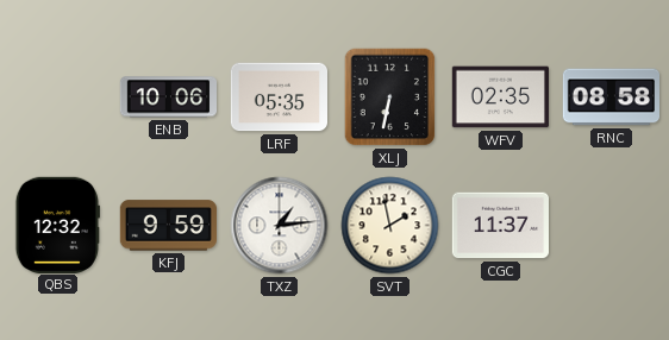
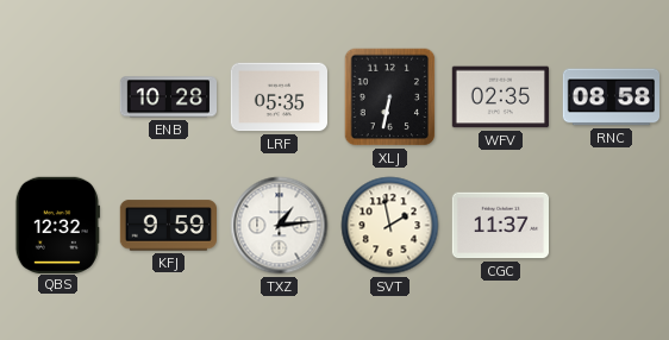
ENB: 10:06 -> 10:28
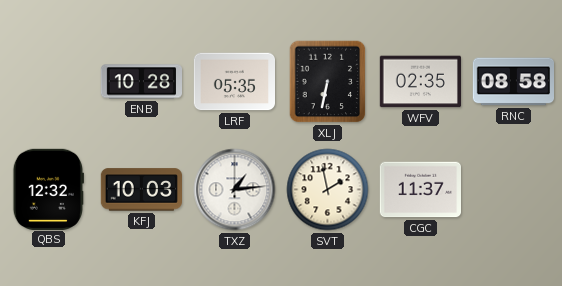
KFJ: 9:59 -> 10:03
